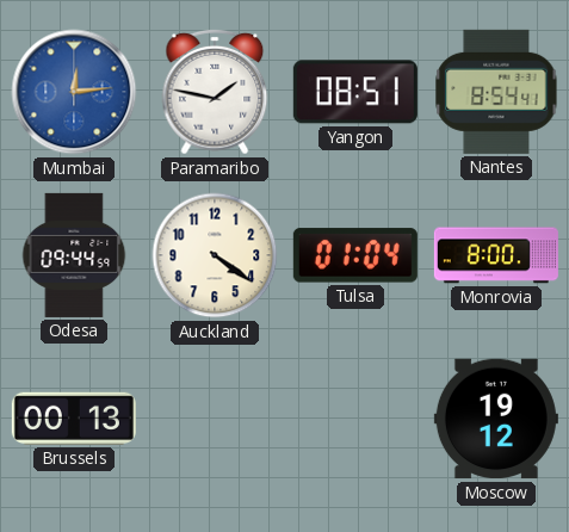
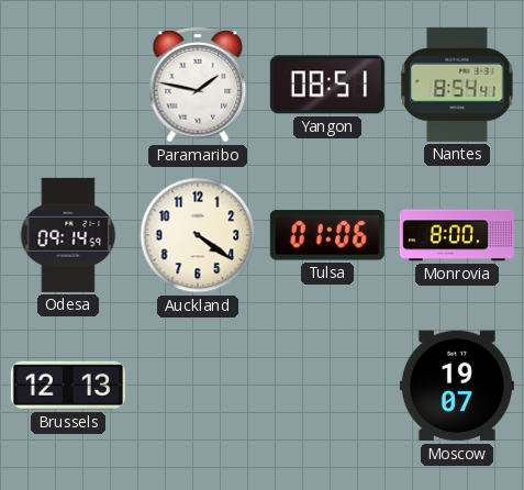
Mumbai: 12:14 -> none
Odesa: 09:44 -> 09:14
Tulsa: 01:04 -> 01:06
Brussels: 00:13 -> 12:13
Moscow: 19:12 -> 19:07
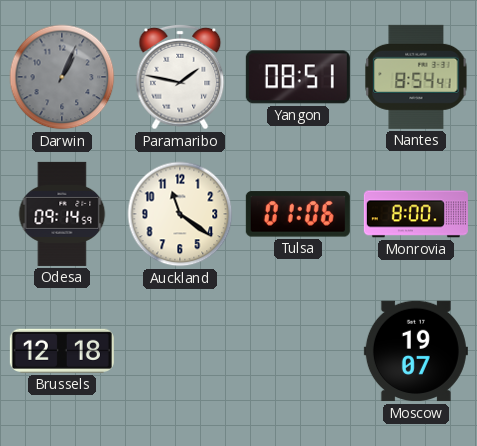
Darwin: none -> 1:04
Auckland: 4:21 -> 11:21
Brussels: 12:13 -> 12:18
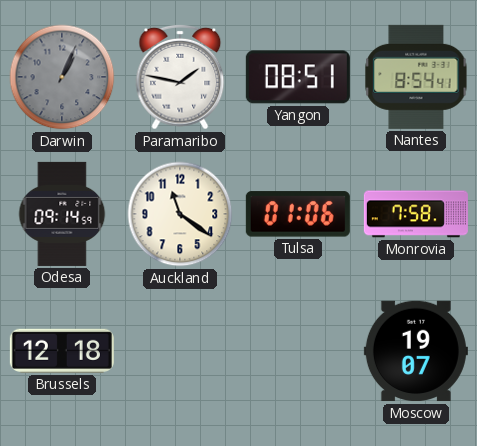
Monrovia: 8:00 -> 7:58
